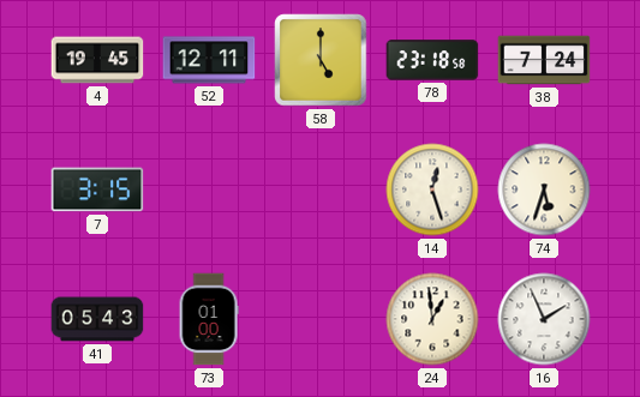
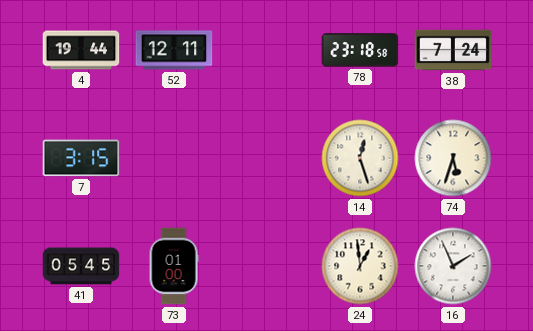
4: 19:45 -> 19:44
58: 5:00 -> none
41: 05:43 -> 05:45
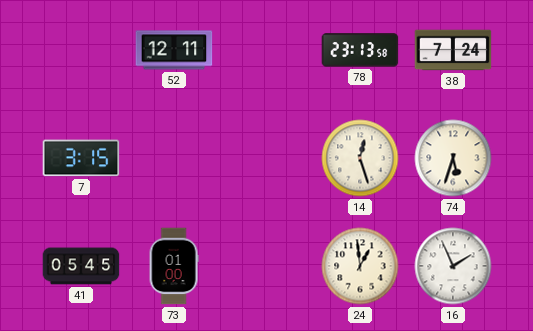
4: 19:44 -> none
78: 23:18 -> 23:13
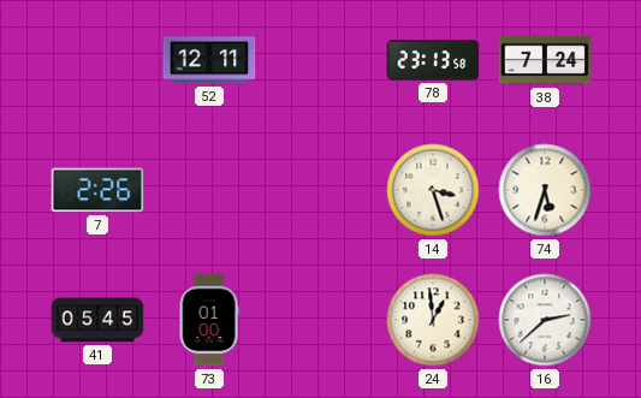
7: 3:15 -> 2:26
14: 12:27 -> 3:27
16: 1:56 -> 2:38
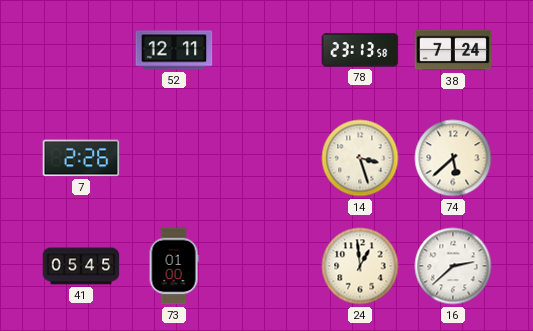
74: 5:33 -> 5:38
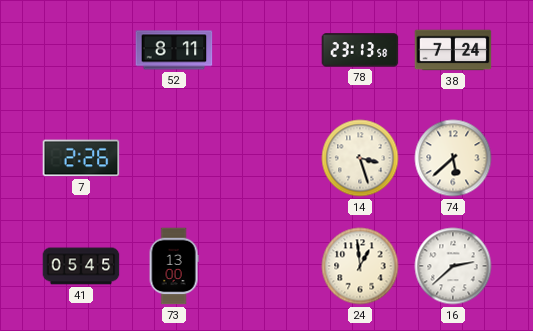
52: 12:11 -> 8:11
73: 01:00 -> 13:00
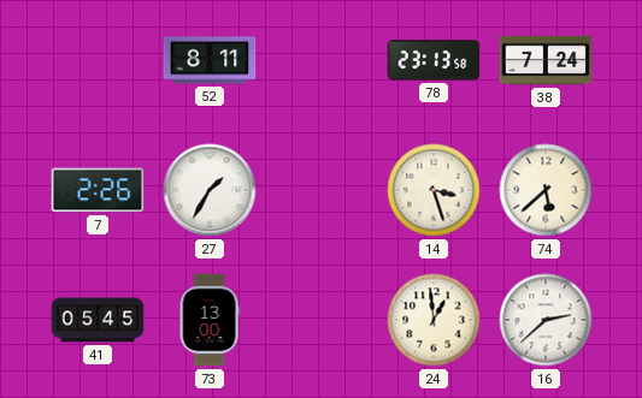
27: none -> 1:35
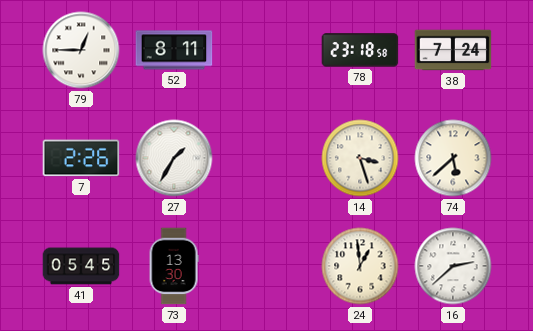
79: none -> 12:45
78: 23:13 -> 23:18
73: 13:00 -> 13:30
